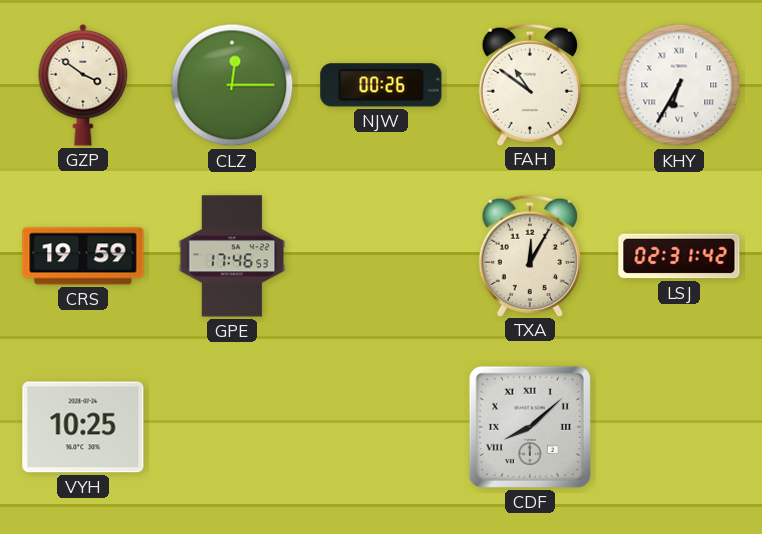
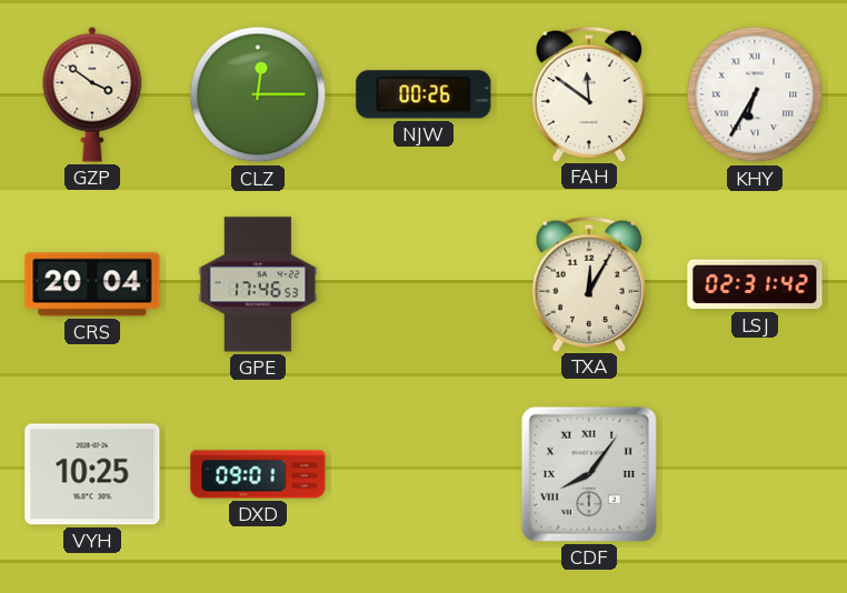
FAH: 10:51 -> 11:51
CRS: 19:59 -> 20:04
DXD: none -> 09:01
CDF: 8:08 -> 8:06
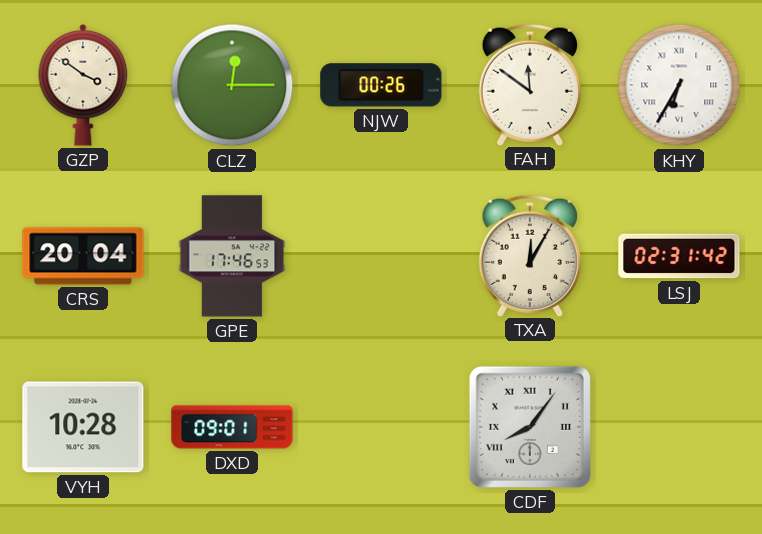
VYH: 10:25 -> 10:28
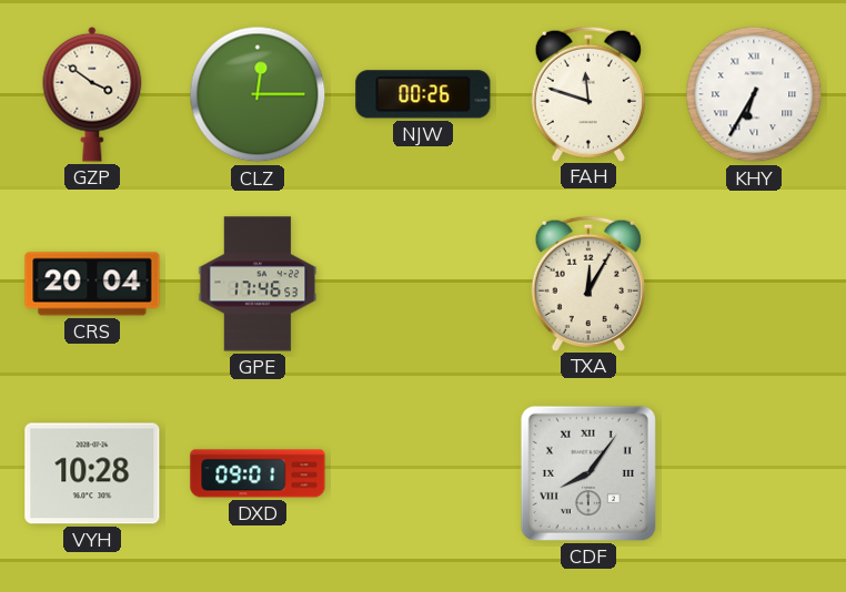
FAH: 11:51 -> 11:48
LSJ: 02:31 -> none
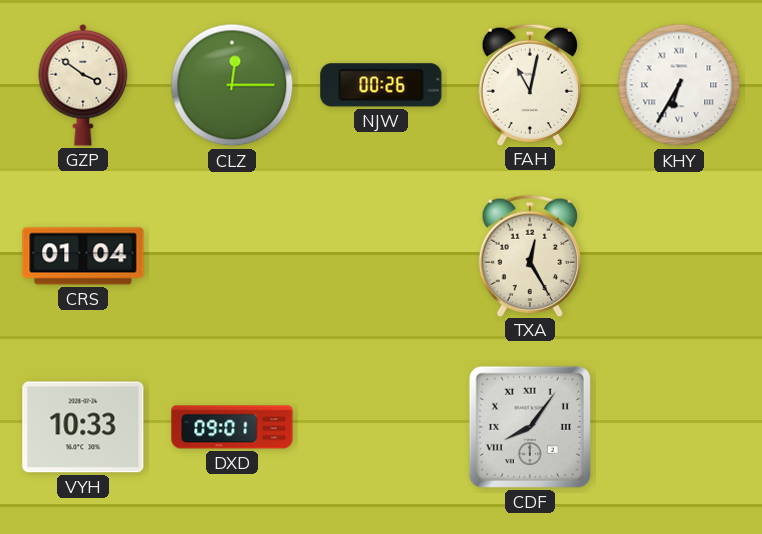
FAH: 11:48 -> 11:02
CRS: 20:04 -> 01:04
GPE: 17:46 -> none
TXA: 12:05 -> 12:25
VYH: 10:28 -> 10:33
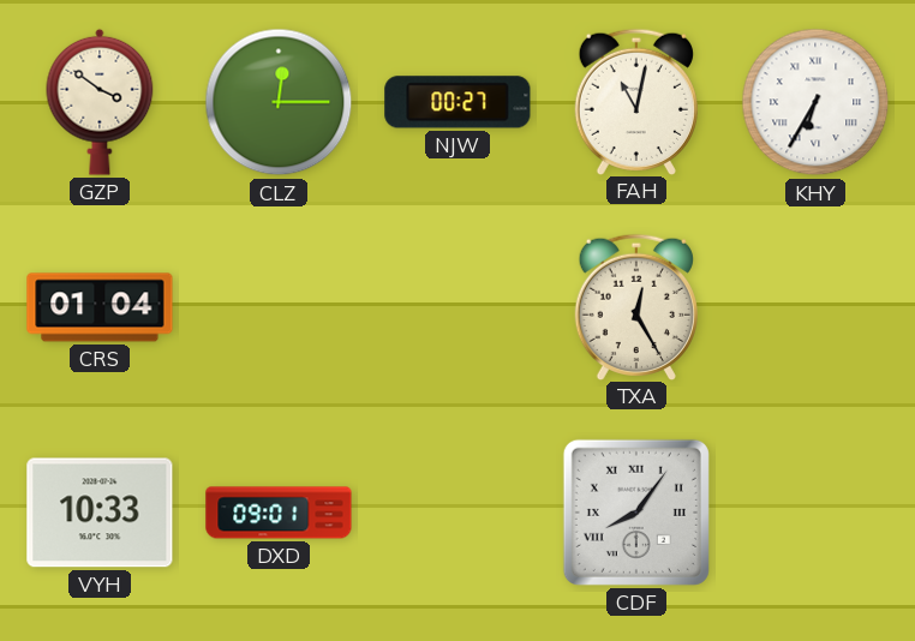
NJW: 00:26 -> 00:27
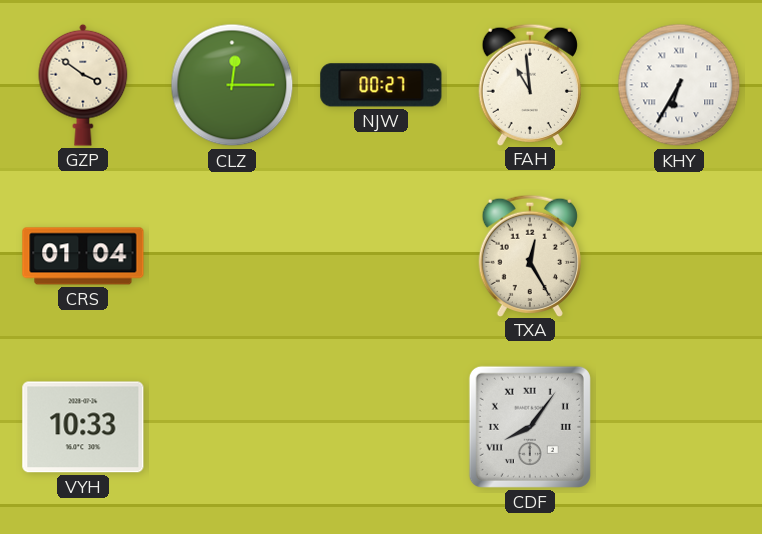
FAH: 11:02 -> 10:59
DXD: 09:01 -> none
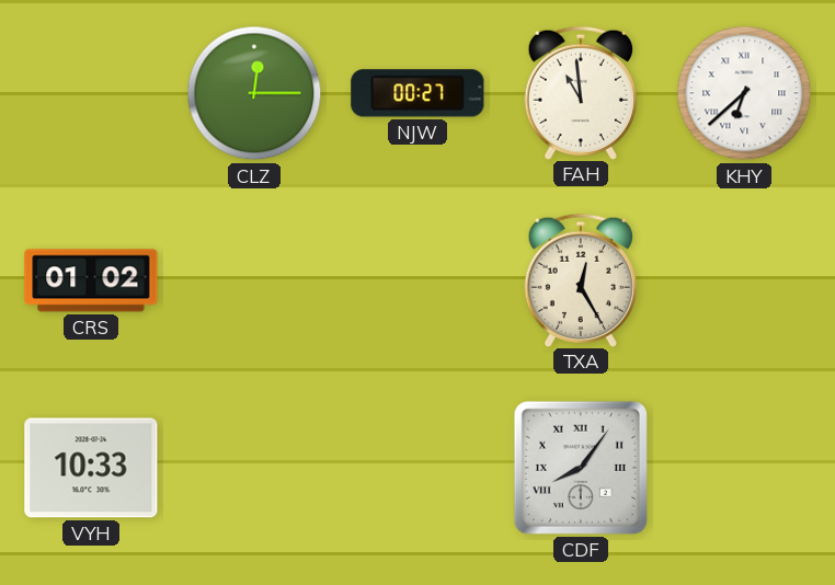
GZP: 3:51 -> none
KHY: 6:35 -> 6:38
CRS: 01:04 -> 01:02
